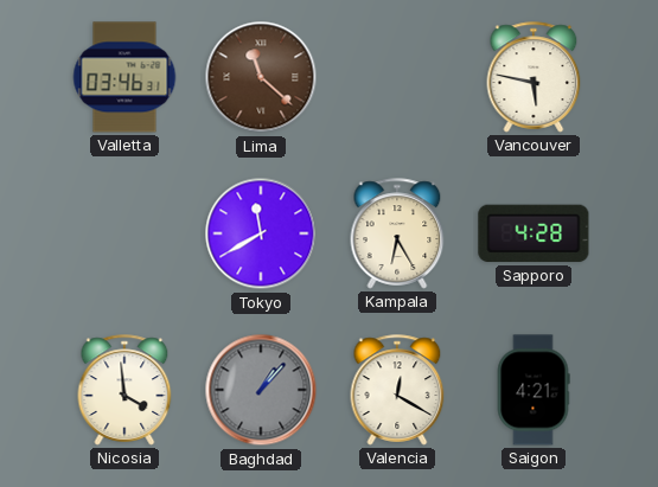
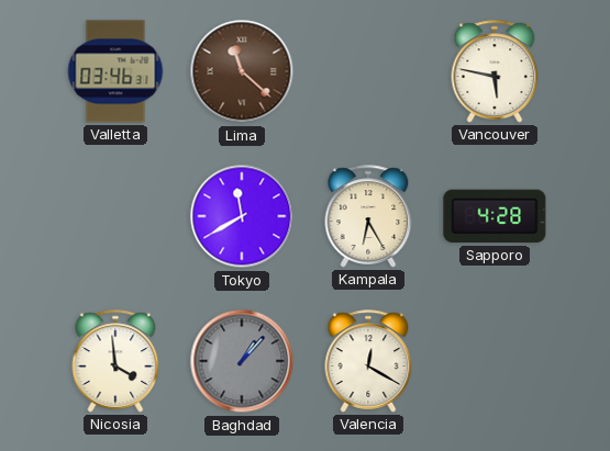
Saigon: 4:21 -> none
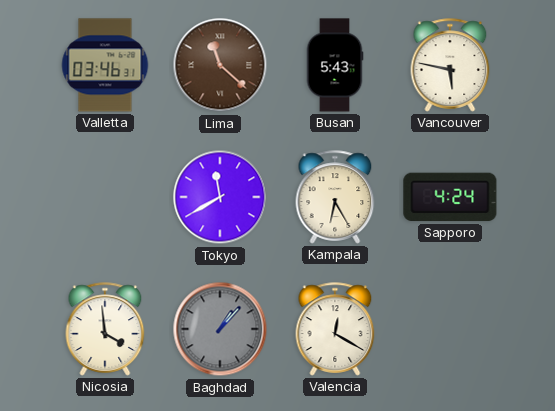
Busan: none -> 5:43
Sapporo: 4:28 -> 4:24
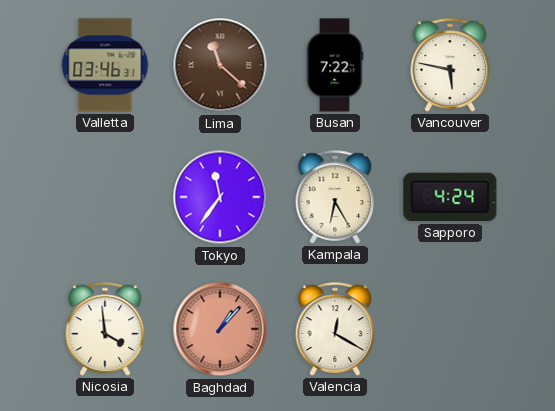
Busan: 5:43 -> 7:22
Tokyo: 11:40 -> 11:36
Baghdad dial: grey -> salmon
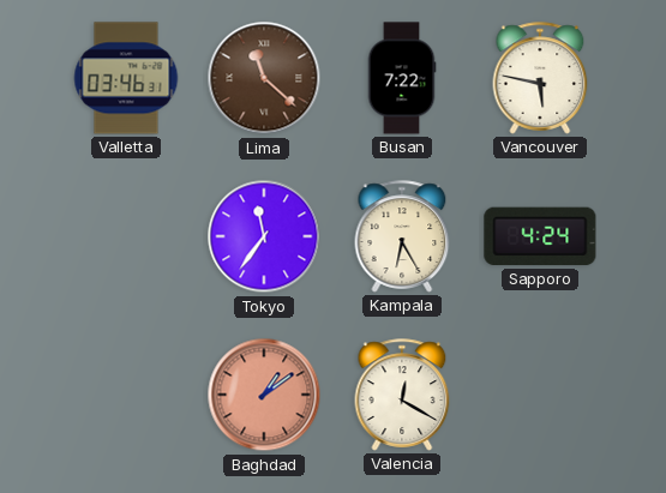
Nicosia: 3:59 -> none
Baghdad: 1:07 -> 1:09
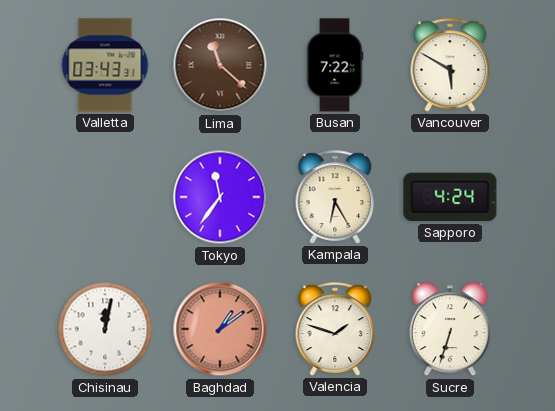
Valletta: 03:46 -> 03:43
Vancouver: 5:47 -> 5:50
Chisinau: none -> 12:02
Valencia: 12:20 -> 1:48
Sucre: none -> 6:33
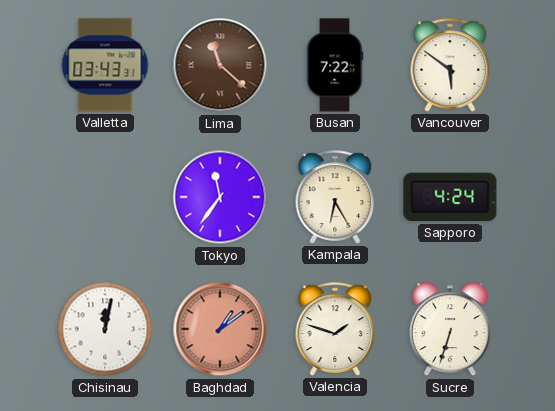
Vancouver: 5:50 -> 5:51
